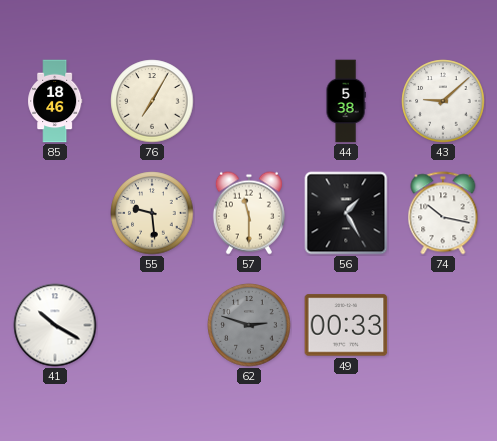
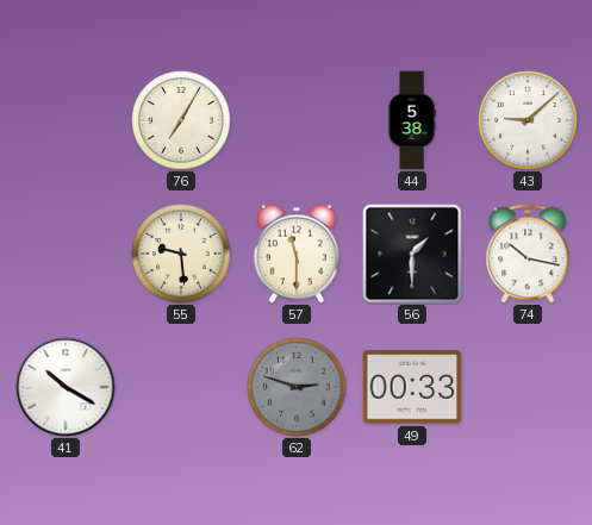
85: 18:46 -> none
56: 1:25 -> 1:30
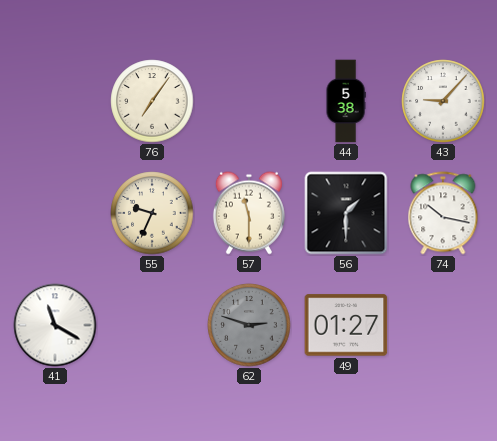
76: 7:05 -> 7:06
43: 9:08 -> 9:07
55: 9:29 -> 9:34
41: 10:20 -> 11:20
49: 00:33 -> 01:27
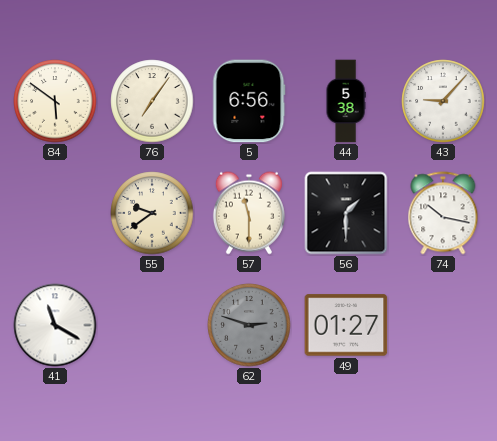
84: none -> 5:51
5: none -> 6:56
55: 9:34 -> 9:39
